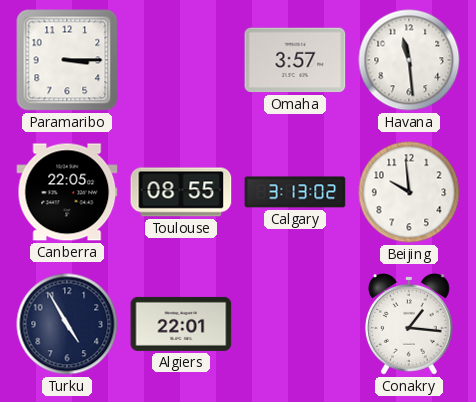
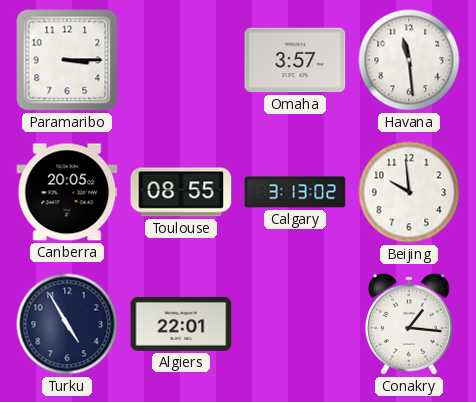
Canberra: 22:05 -> 20:05
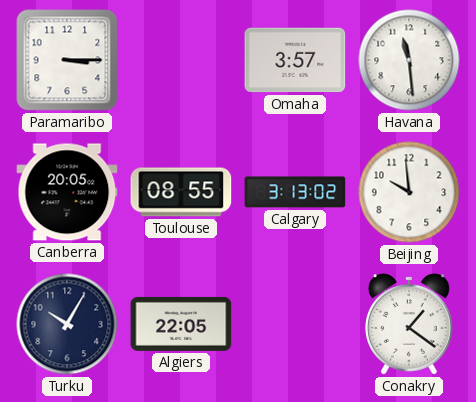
Turku: 4:55 -> 10:05
Algiers: 22:01 -> 22:05
Conakry: 1:16 -> 1:21
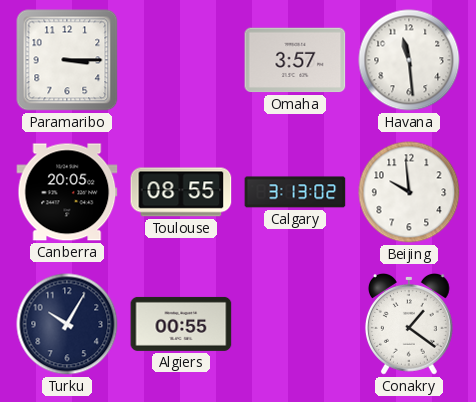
Algiers: 22:05 -> 00:55
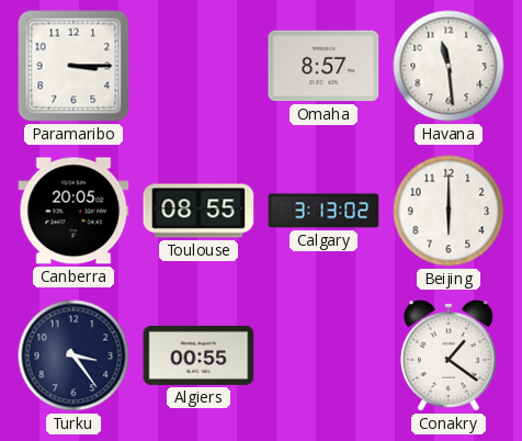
Omaha: 3:57 -> 8:57
Beijing: 9:59 -> 6:00
Turku: 10:05 -> 3:24
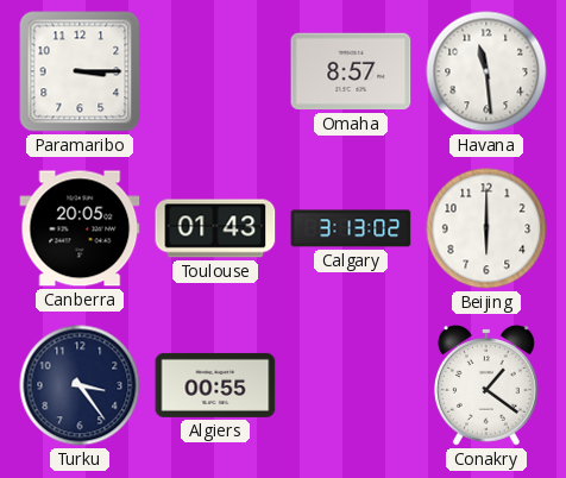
Toulouse: 08:55 -> 01:43
